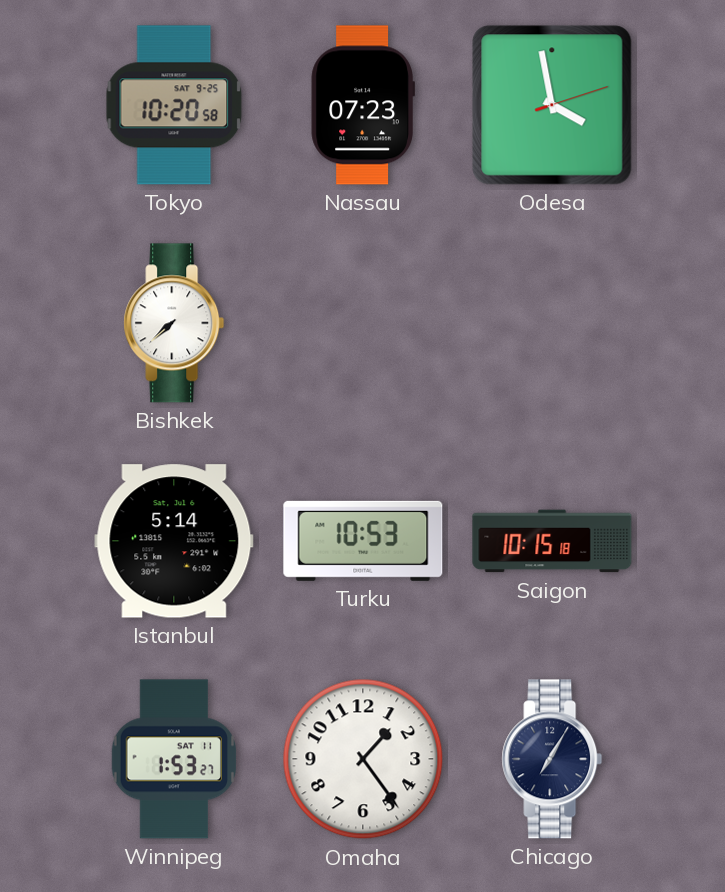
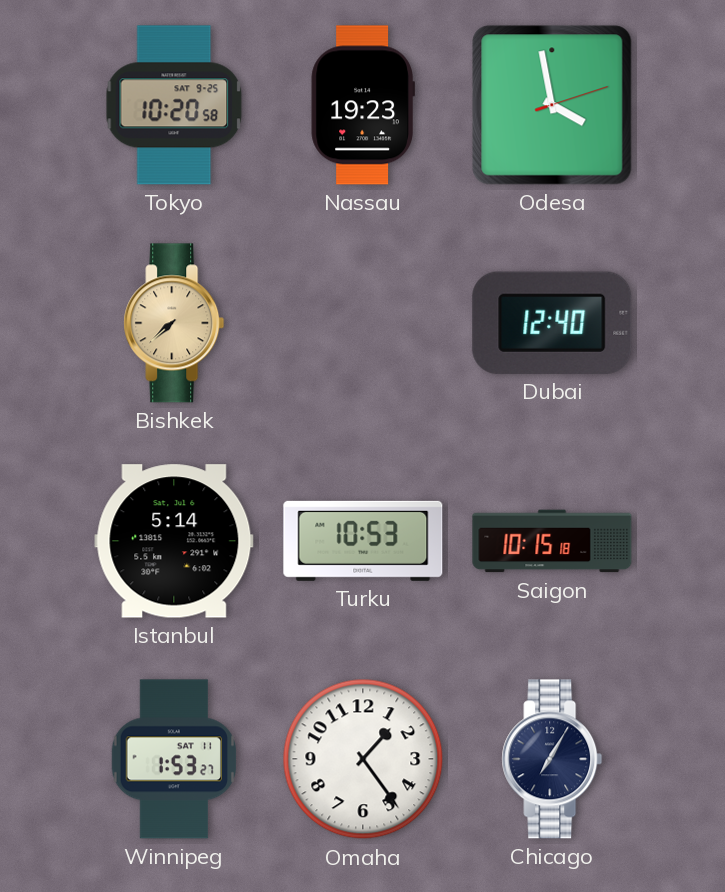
Nassau: 07:23 -> 19:23
Bishkek dial: white -> champagne
Dubai: none -> 12:40
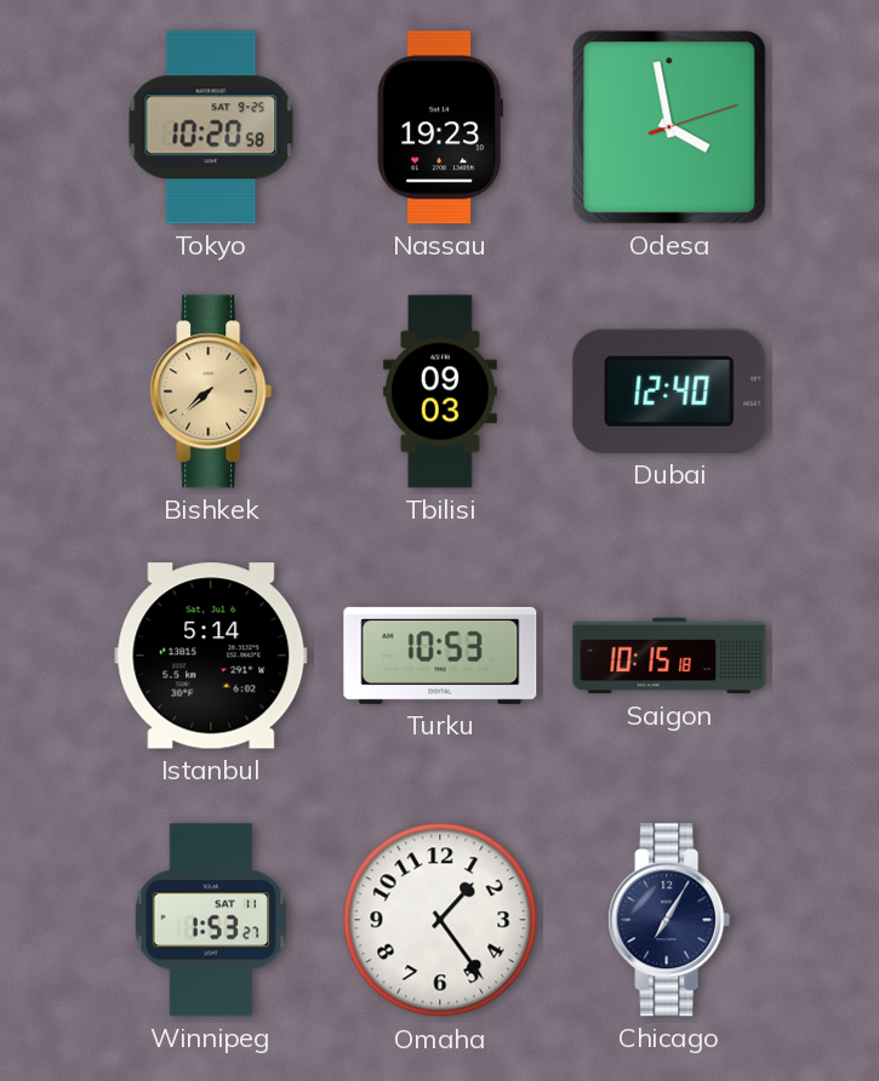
Tbilisi: none -> 09:03
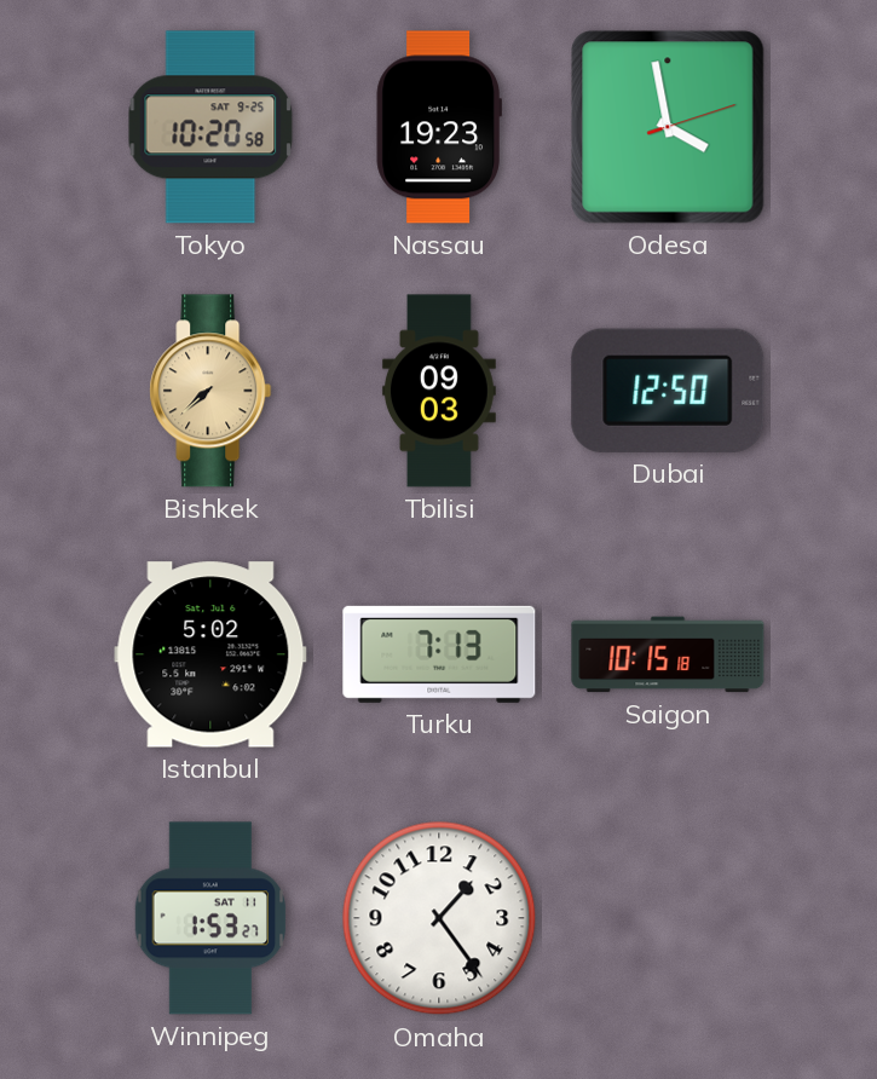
Dubai: 12:40 -> 12:50
Istanbul: 5:14 -> 5:02
Turku: 10:53 -> 7:13
Chicago: 7:05 -> none
